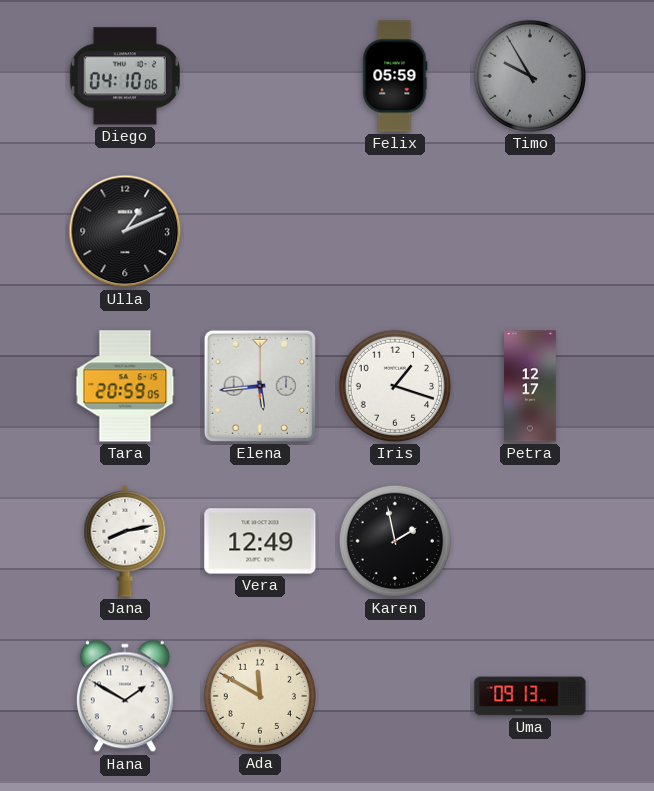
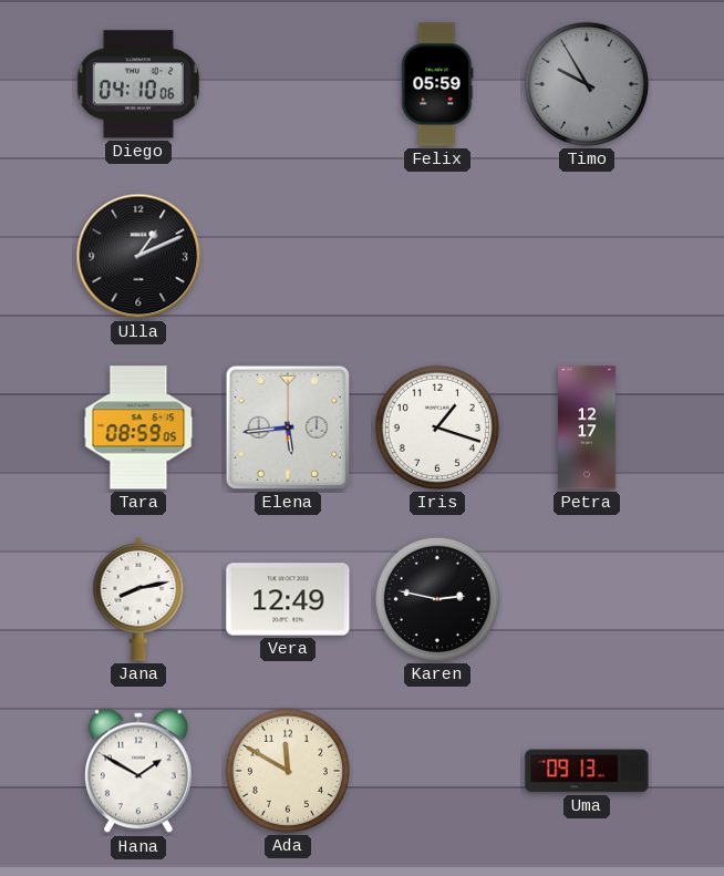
Tara: 20:59 -> 08:59
Karen: 1:58 -> 2:47
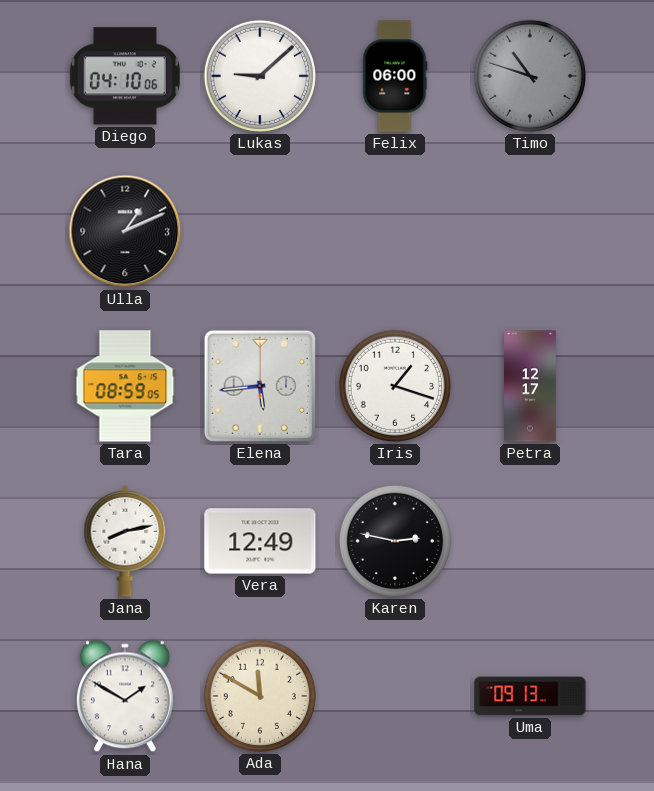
Lukas: none -> 9:08
Felix: 05:59 -> 06:00
Timo: 9:55 -> 10:48
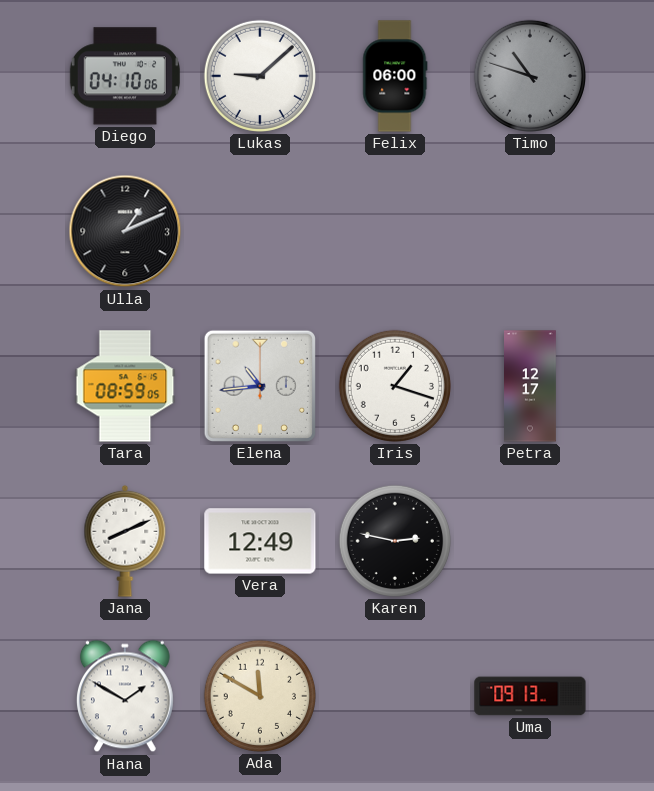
Elena: 5:44 -> 10:44
Jana: 8:13 -> 8:11
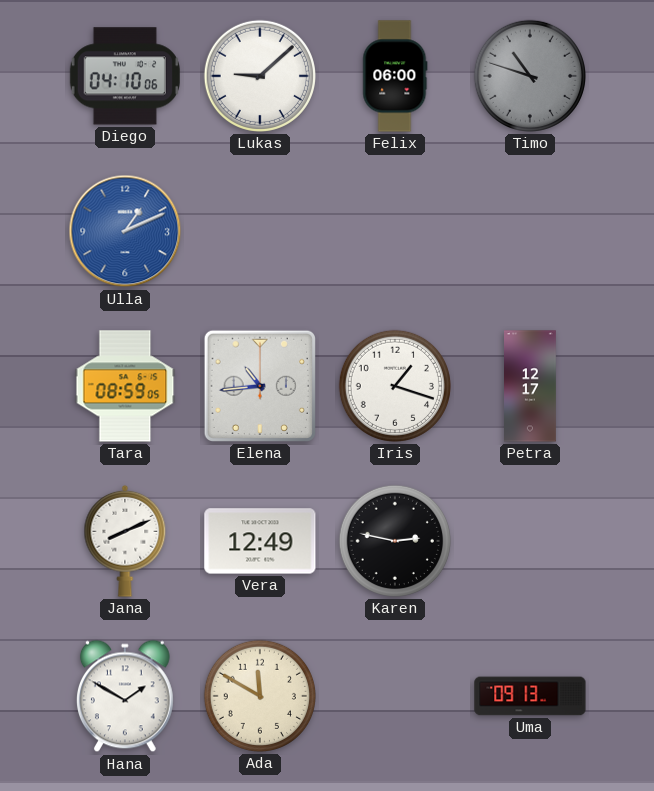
Ulla dial: black -> blue
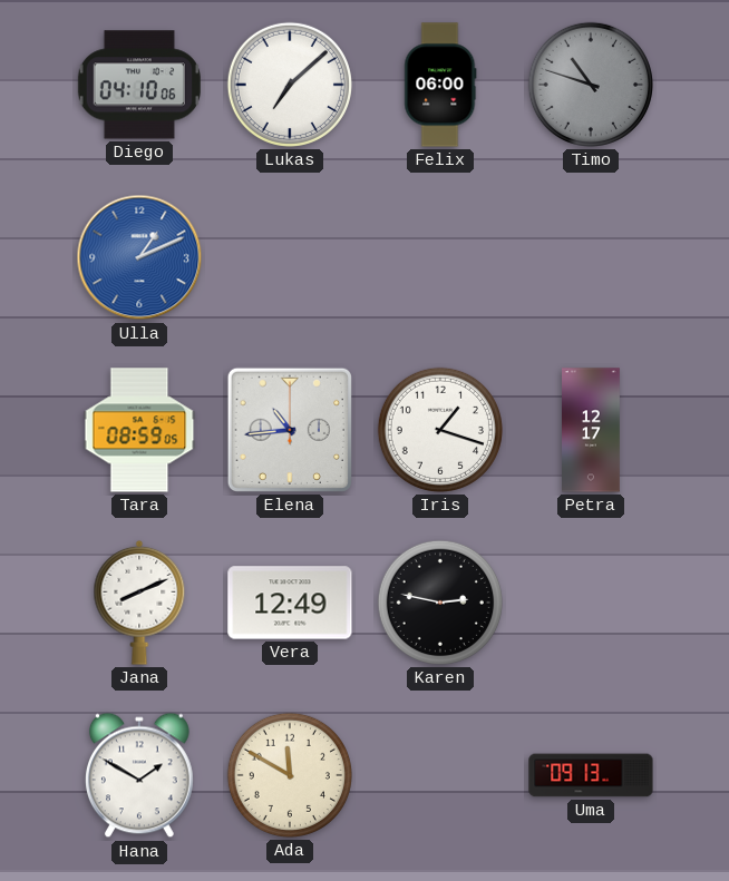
Lukas: 9:08 -> 7:08
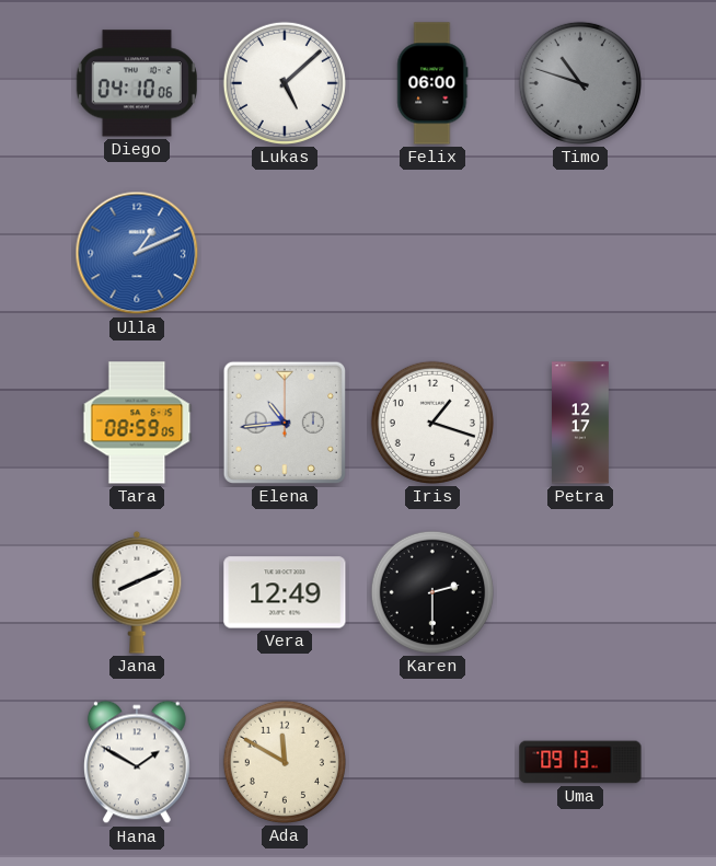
Lukas: 7:08 -> 5:08
Karen: 2:47 -> 2:30
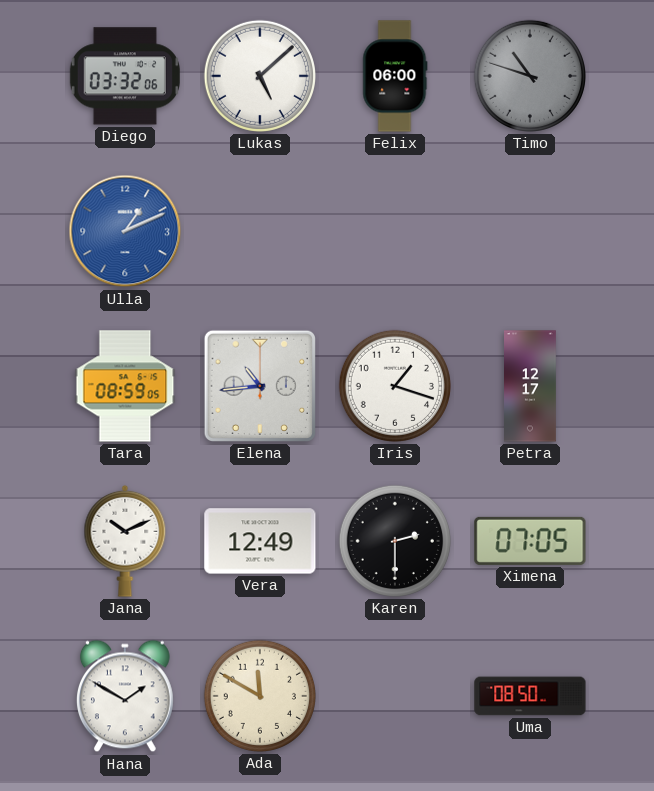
Diego: 04:10 -> 03:32
Jana: 8:11 -> 10:11
Ximena: none -> 07:05
Uma: 09:13 -> 08:50
